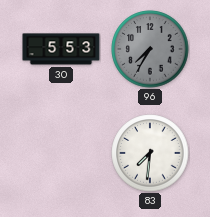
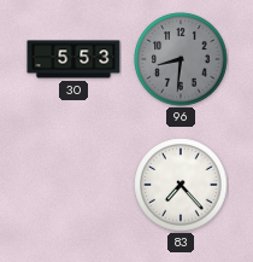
96: 7:35 -> 8:31
83: 7:31 -> 7:23
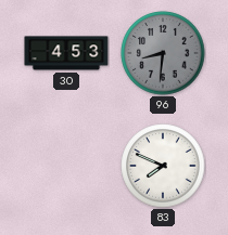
30: 5:53 -> 4:53
83: 7:23 -> 7:49
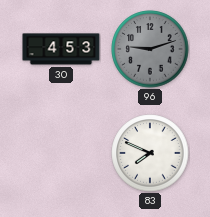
96: 8:31 -> 9:12
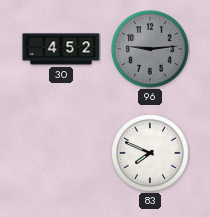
30: 4:53 -> 4:52
96: 9:12 -> 9:14
